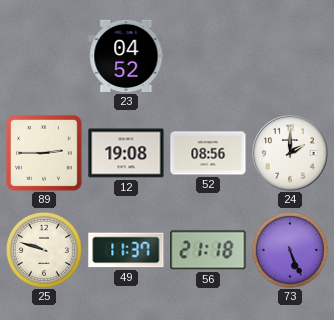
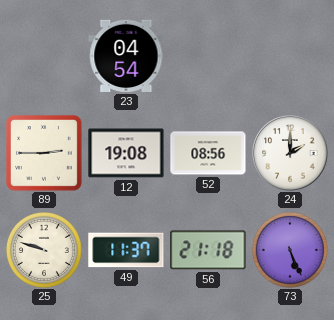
23: 04:52 -> 04:54
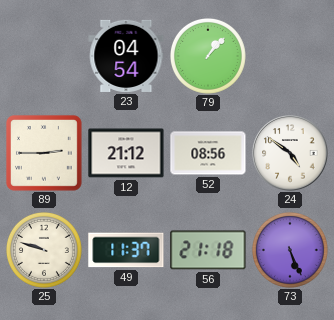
79: none -> 1:07
12: 19:08 -> 21:12
24: 2:00 -> 4:51
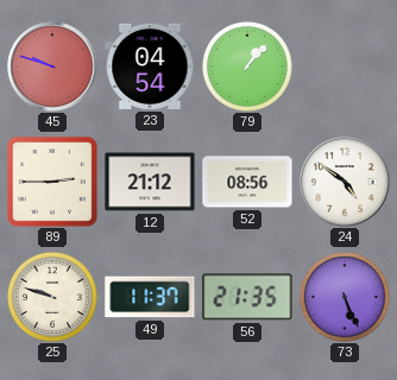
45: none -> 9:48
56: 21:18 -> 21:35
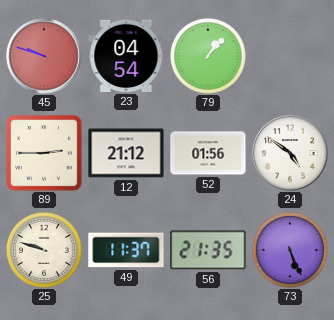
52: 08:56 -> 01:56
